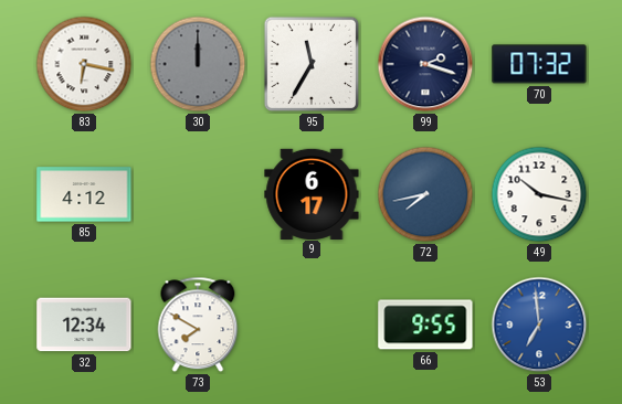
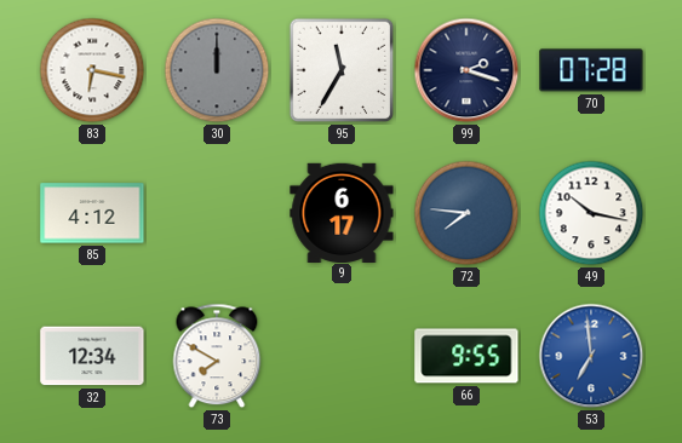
70: 07:32 -> 07:28
72: 7:43 -> 7:46
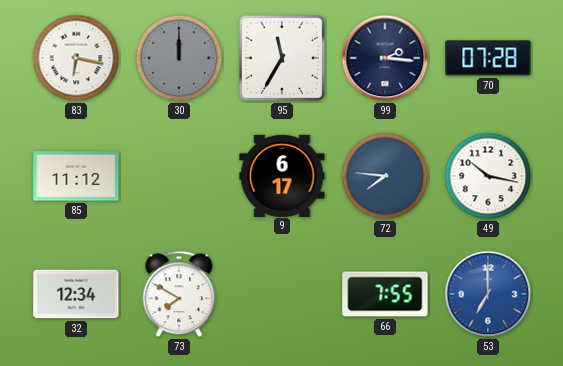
99: 2:18 -> 2:16
85: 4:12 -> 11:12
66: 9:55 -> 7:55
53: 6:59 -> 7:00
